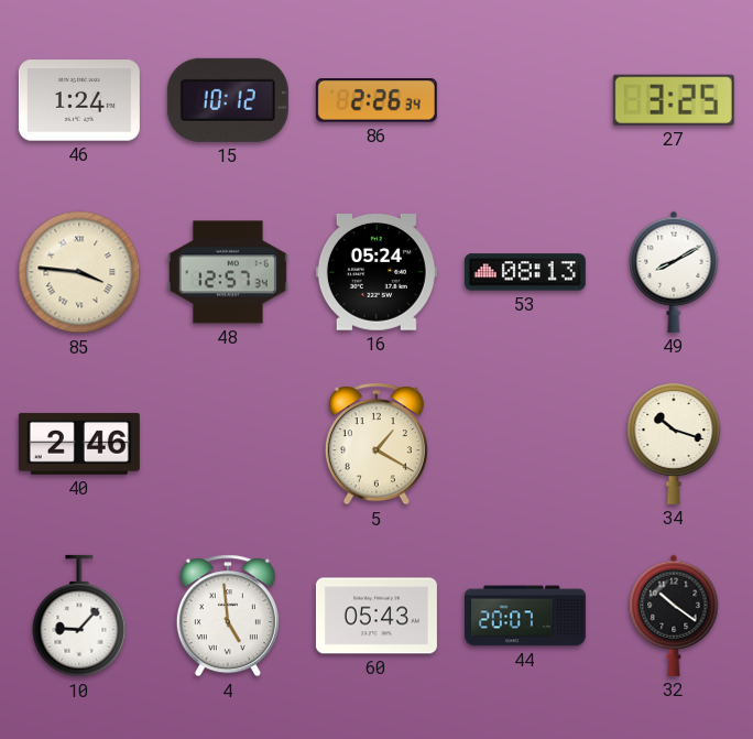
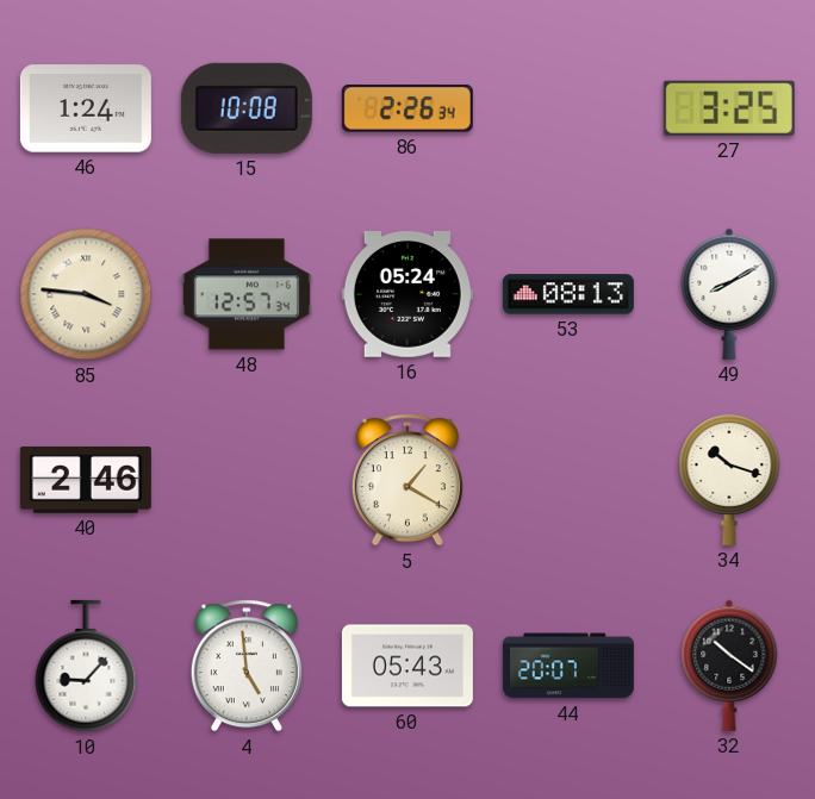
15: 10:12 -> 10:08
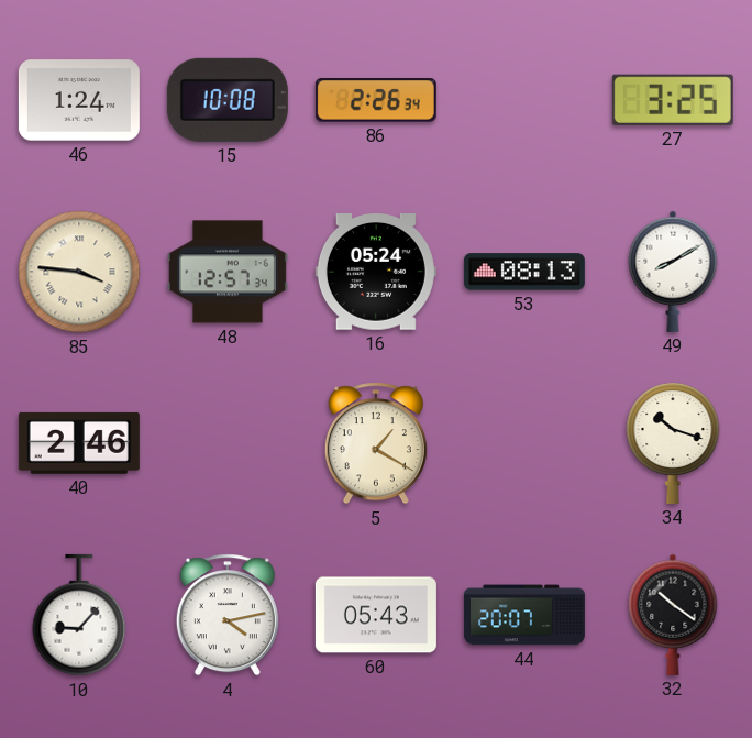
4: 4:59 -> 4:13
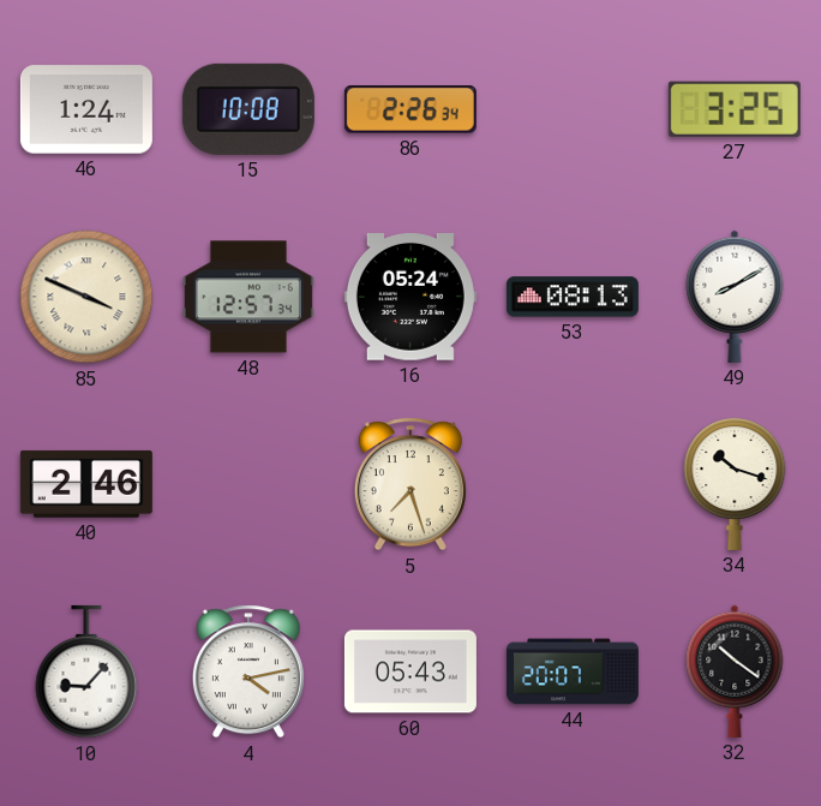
85: 3:46 -> 3:49
5: 1:20 -> 7:27
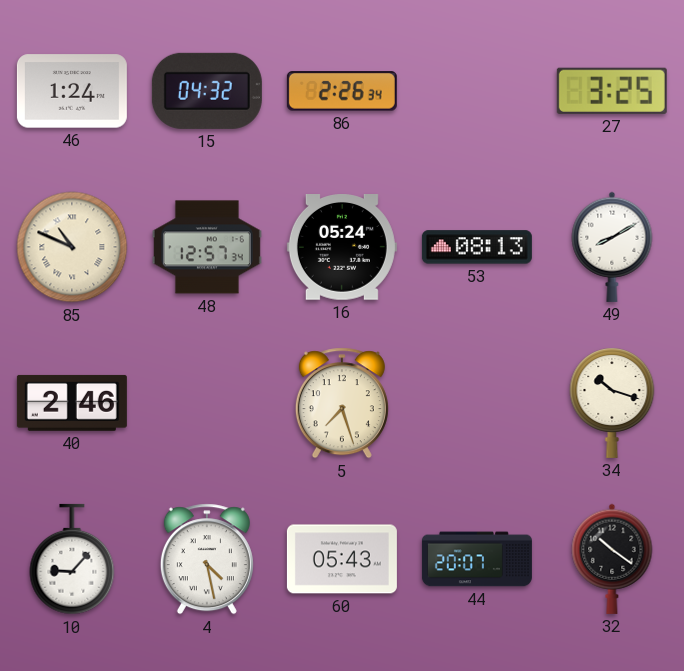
15: 10:08 -> 04:32
85: 3:49 -> 10:49
4: 4:13 -> 4:28
